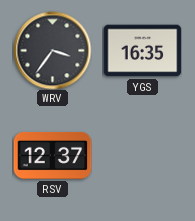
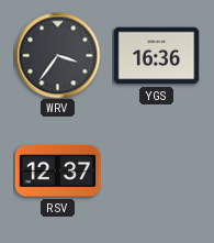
YGS: 16:35 -> 16:36
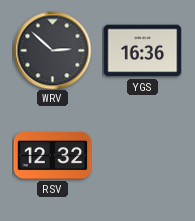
WRV: 3:36 -> 2:52
RSV: 12:37 -> 12:32
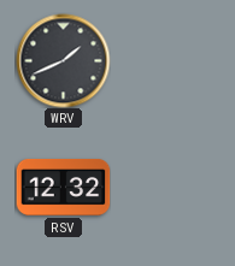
WRV: 2:52 -> 1:41
YGS: 16:36 -> none
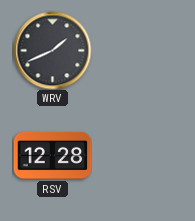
RSV: 12:32 -> 12:28
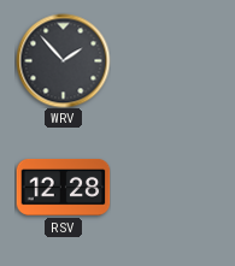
WRV: 1:41 -> 1:53
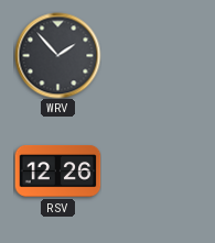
RSV: 12:28 -> 12:26
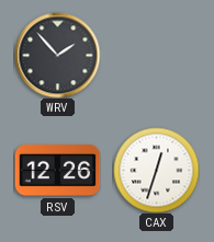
CAX: none -> 12:33
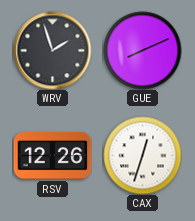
WRV: 1:53 -> 1:57
GUE: none -> 8:11
